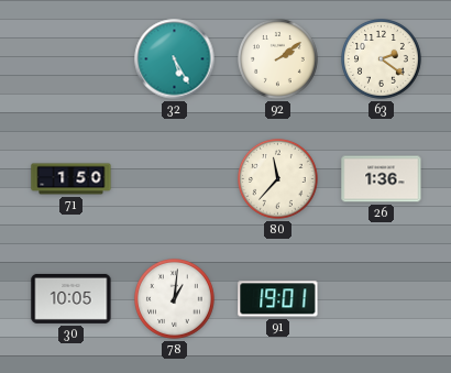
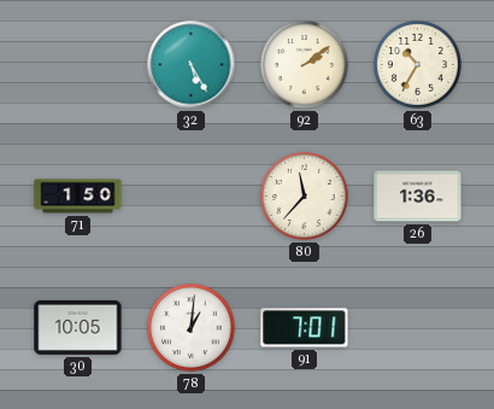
63: 2:21 -> 10:35
91: 19:01 -> 7:01
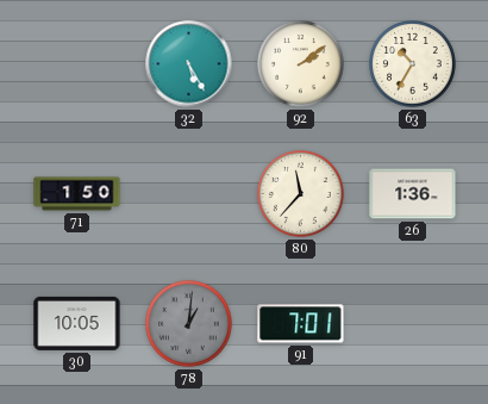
78 dial: white -> grey
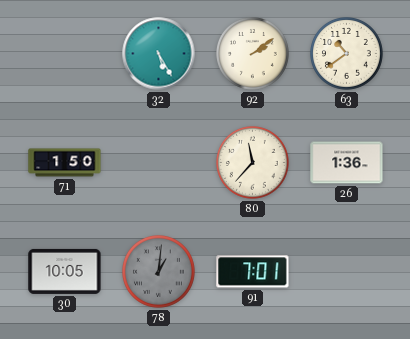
63: 10:35 -> 10:39
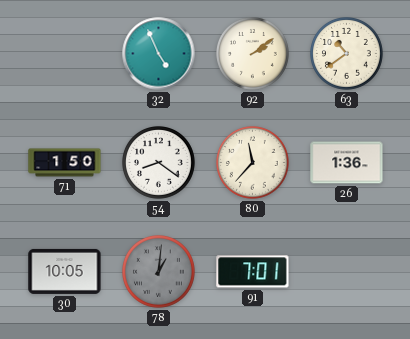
32: 5:25 -> 4:56
54: none -> 8:21
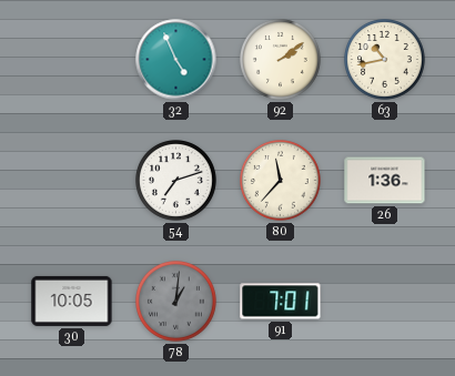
63: 10:39 -> 10:43
71: 1:50 -> none
54: 8:21 -> 7:12
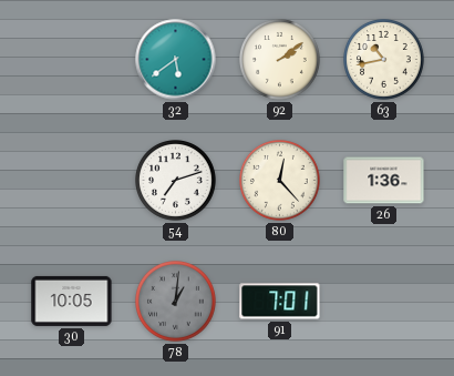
32: 4:56 -> 5:39
80: 11:37 -> 12:23
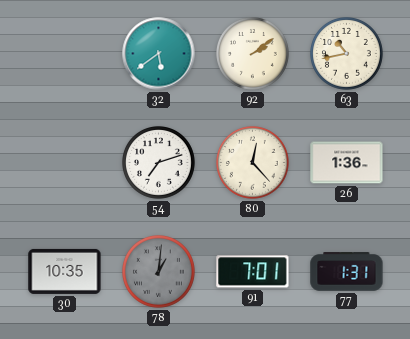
30: 10:05 -> 10:35
77: none -> 1:31
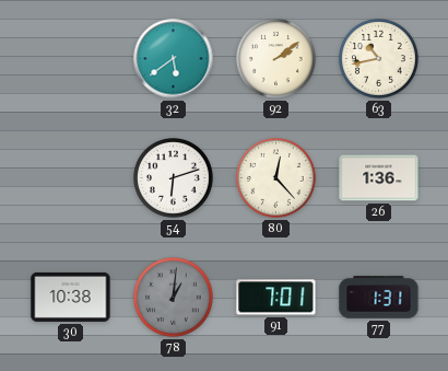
54: 7:12 -> 6:12
30: 10:35 -> 10:38
